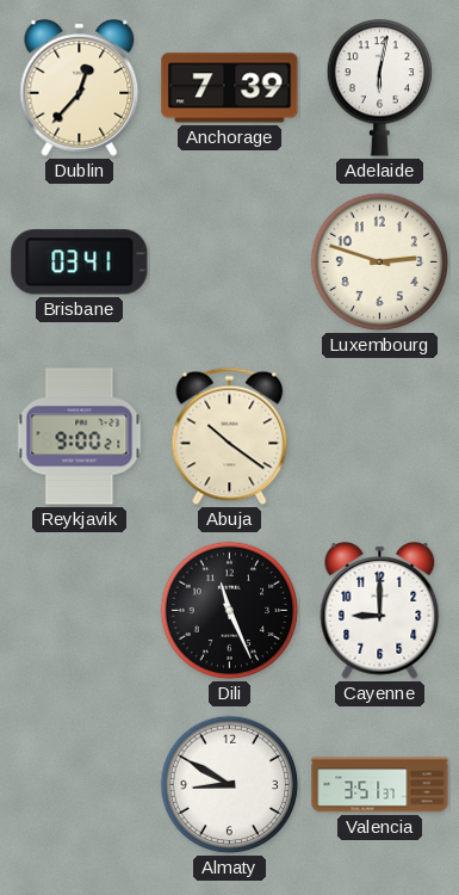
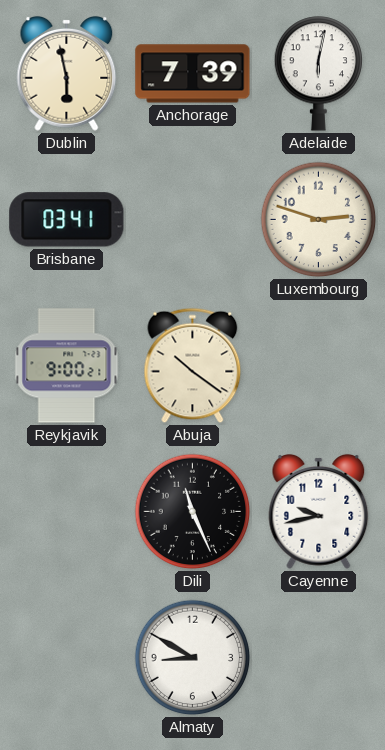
Dublin: 12:37 -> 5:58
Cayenne: 9:00 -> 9:43
Valencia: 3:51 -> none
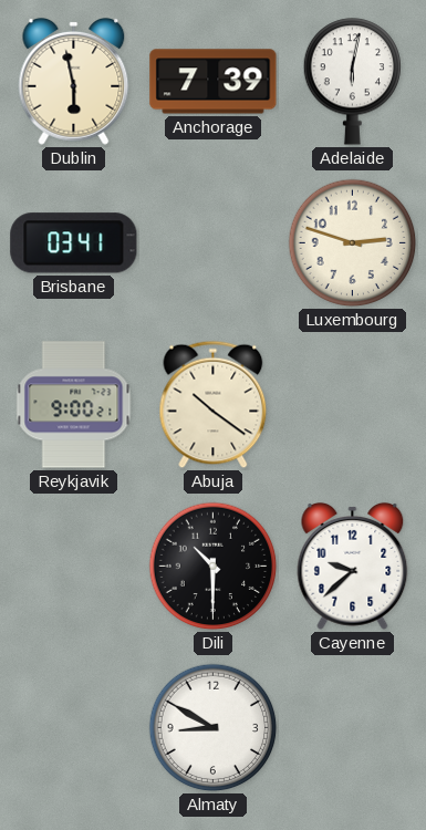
Dili: 11:26 -> 10:30
Cayenne: 9:43 -> 9:38
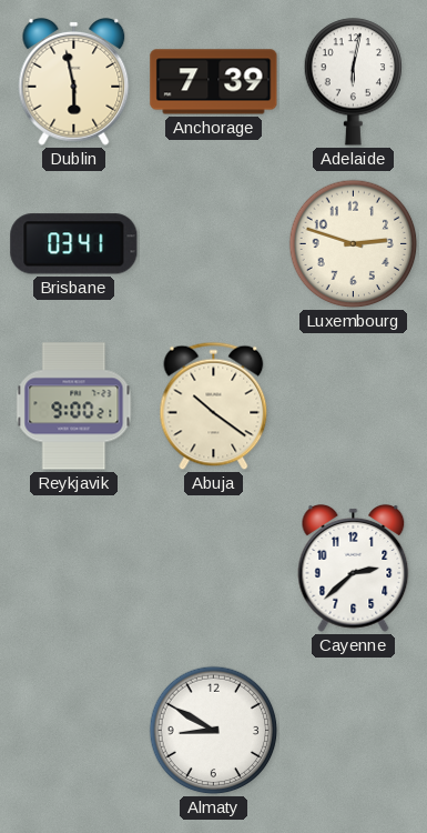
Dili: 10:30 -> none
Cayenne: 9:38 -> 2:38
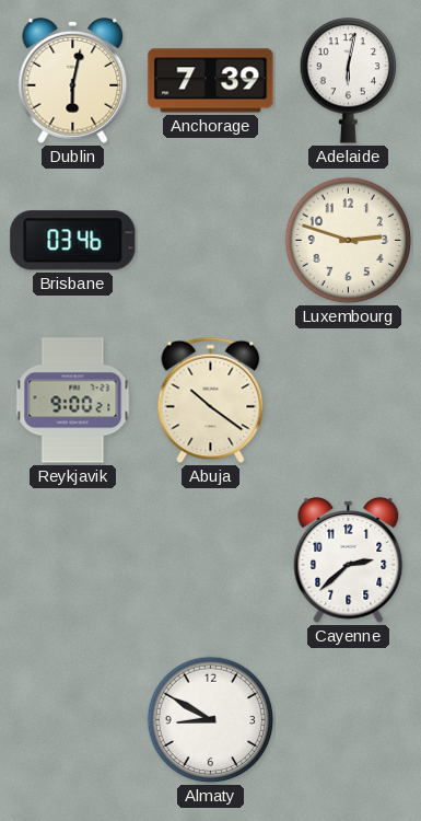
Dublin: 5:58 -> 6:02
Brisbane: 03:41 -> 03:46
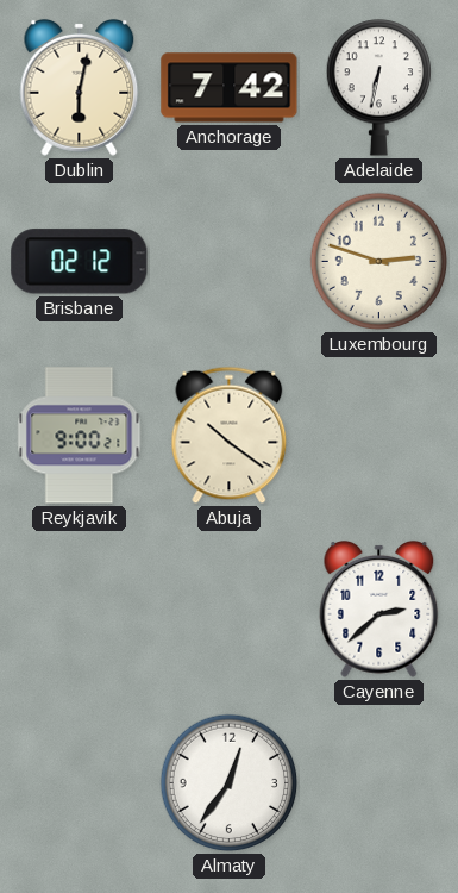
Anchorage: 7:39 -> 7:42
Adelaide: 6:02 -> 6:32
Brisbane: 03:46 -> 02:12
Almaty: 8:50 -> 12:36
